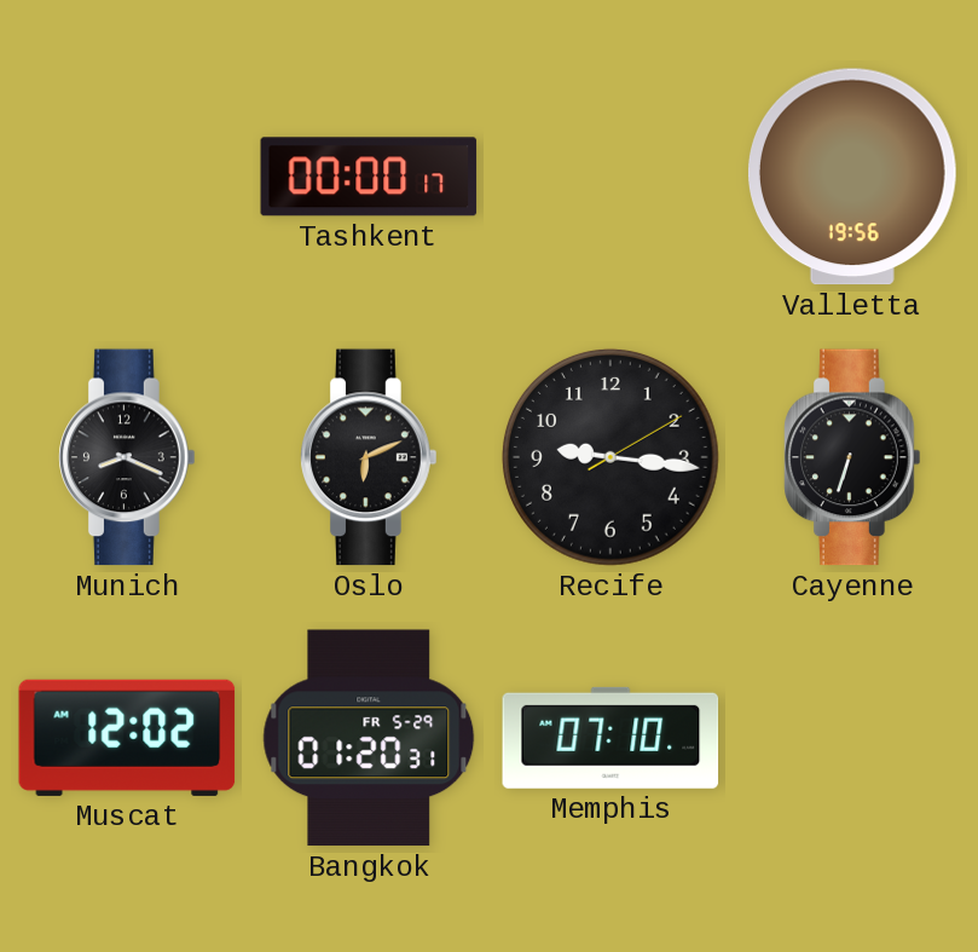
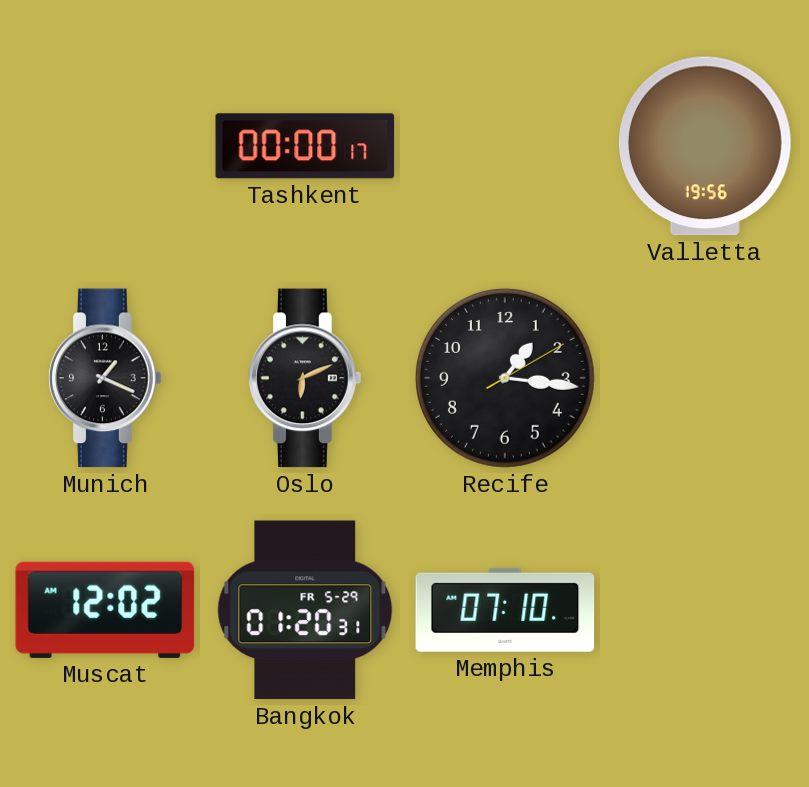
Munich: 8:19 -> 1:19
Recife: 9:16 -> 1:16
Cayenne: 6:33 -> none
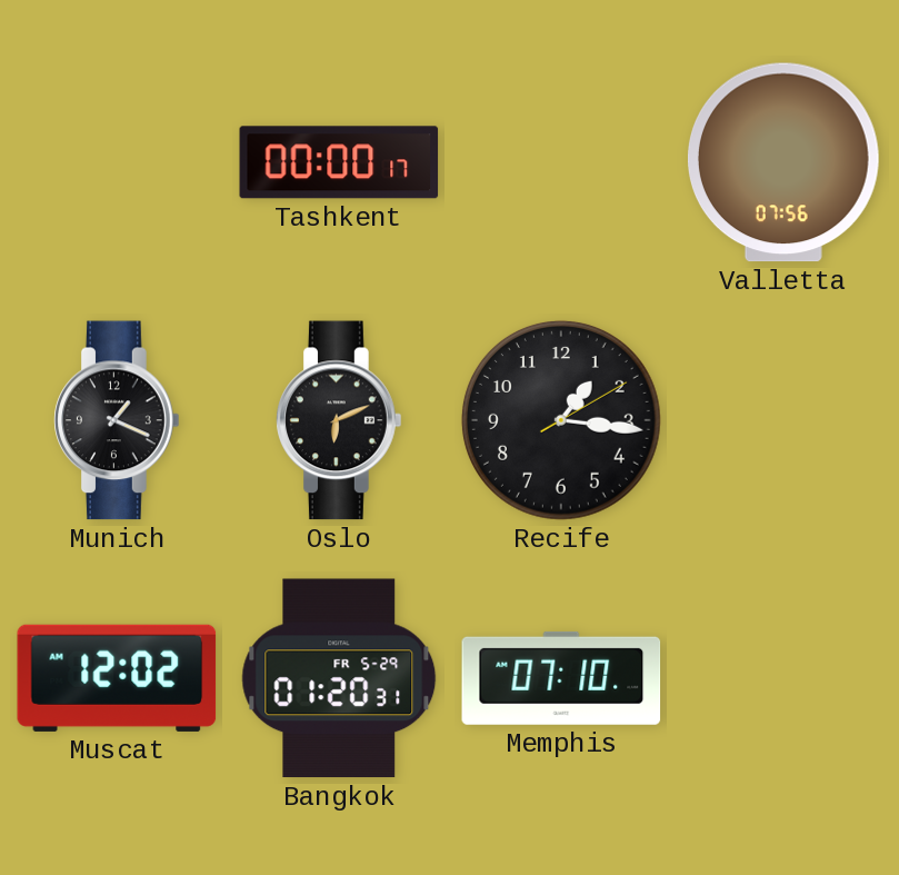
Valletta: 19:56 -> 07:56
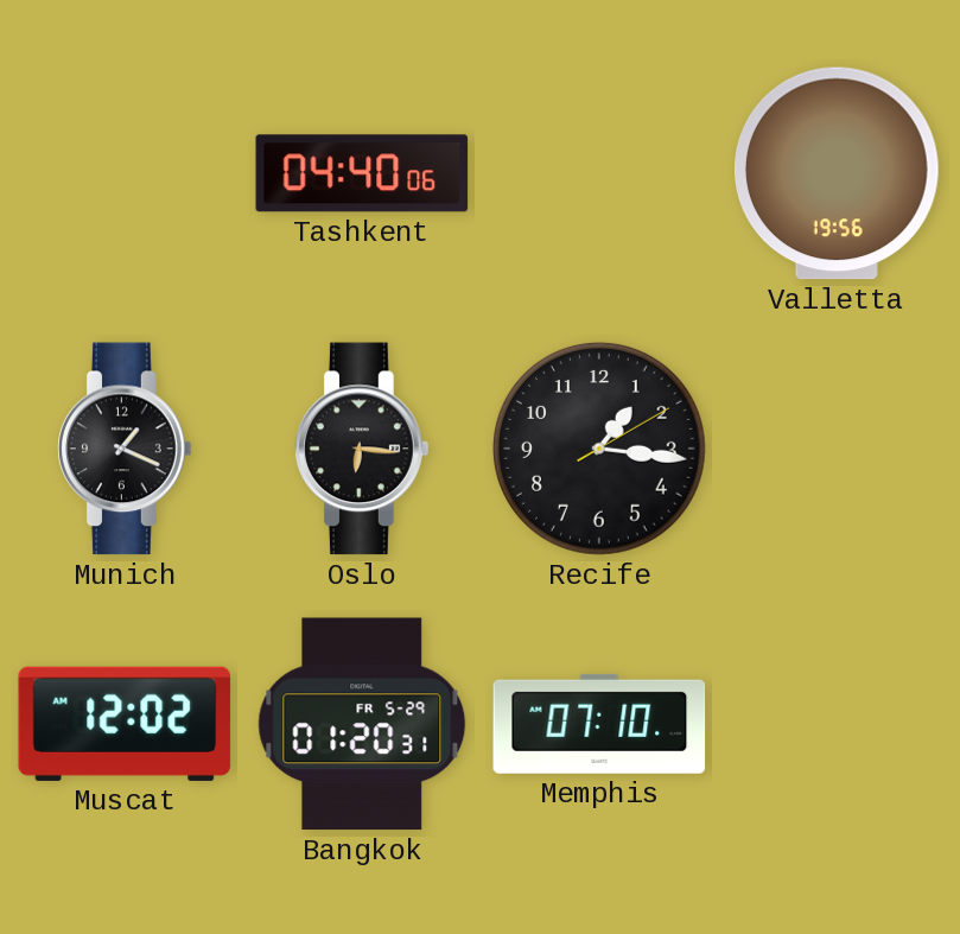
Tashkent: 00:00 -> 04:40
Valletta: 07:56 -> 19:56
Oslo: 6:11 -> 6:16
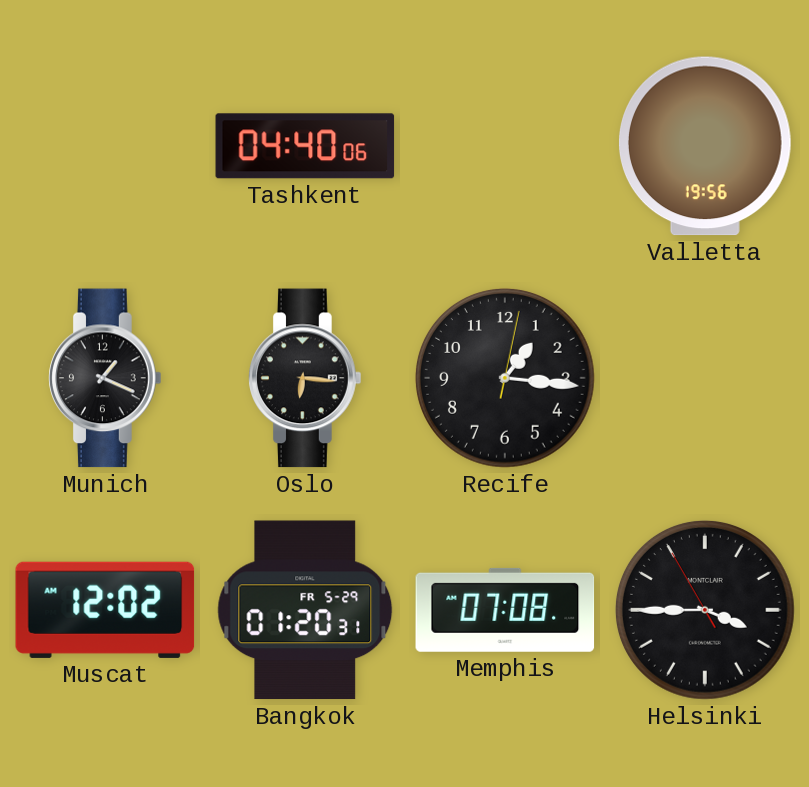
Recife: 1:16:10 -> 1:16:02
Memphis: 07:10 -> 07:08
Helsinki: none -> 3:44
